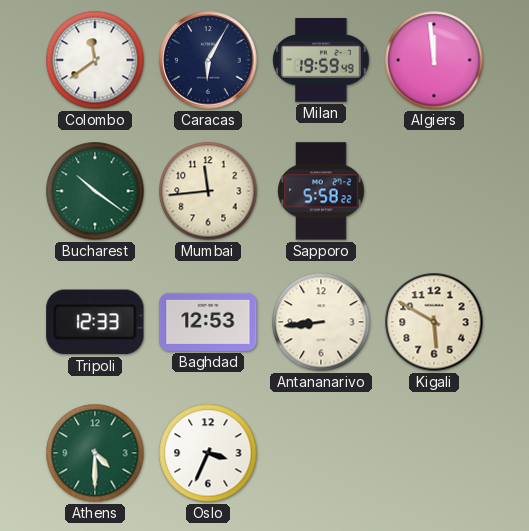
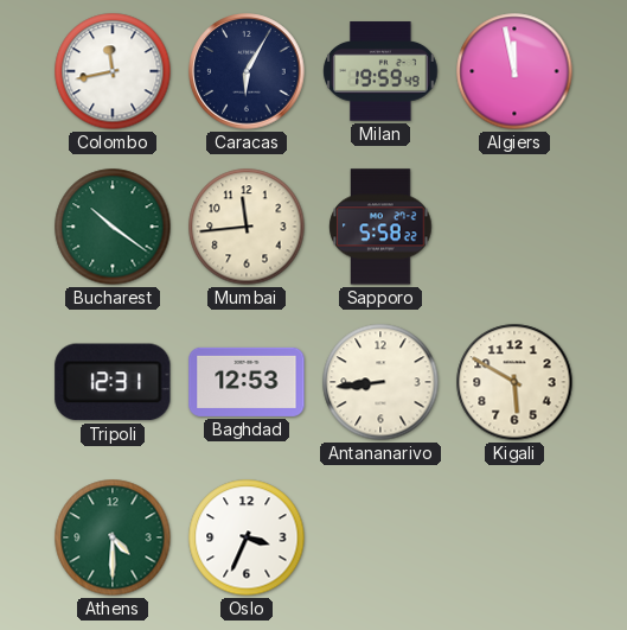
Colombo: 11:39 -> 11:43
Algiers: 11:59 -> 11:58
Tripoli: 12:33 -> 12:31
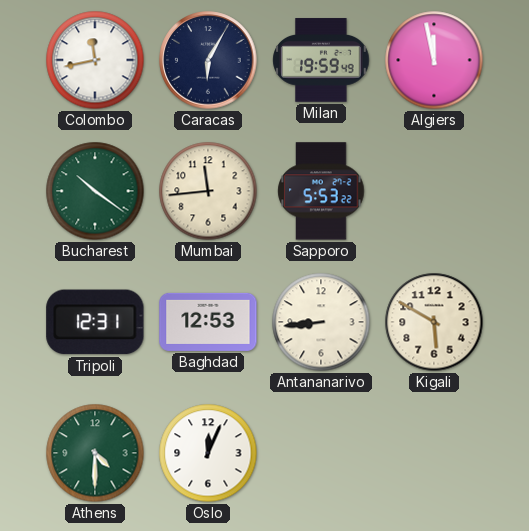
Sapporo: 5:58 -> 5:53
Oslo: 3:34 -> 12:04
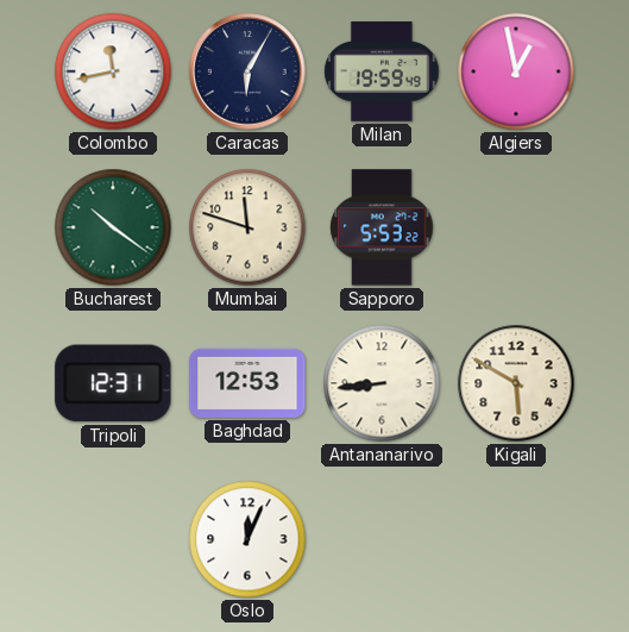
Algiers: 11:58 -> 12:58
Mumbai: 11:44 -> 11:48
Athens: 4:30 -> none
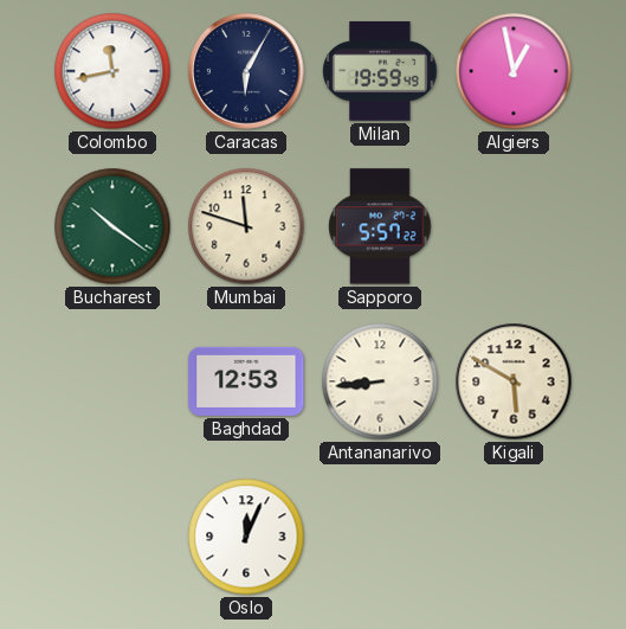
Sapporo: 5:53 -> 5:57
Tripoli: 12:31 -> none
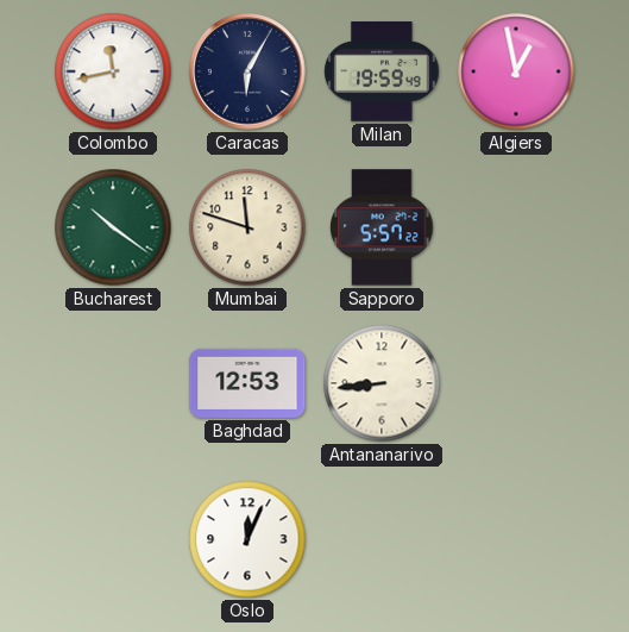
Kigali: 5:50 -> none
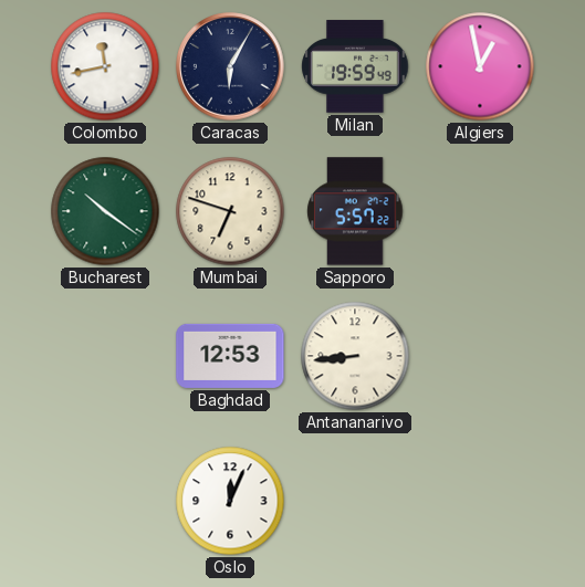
Mumbai: 11:48 -> 6:48
